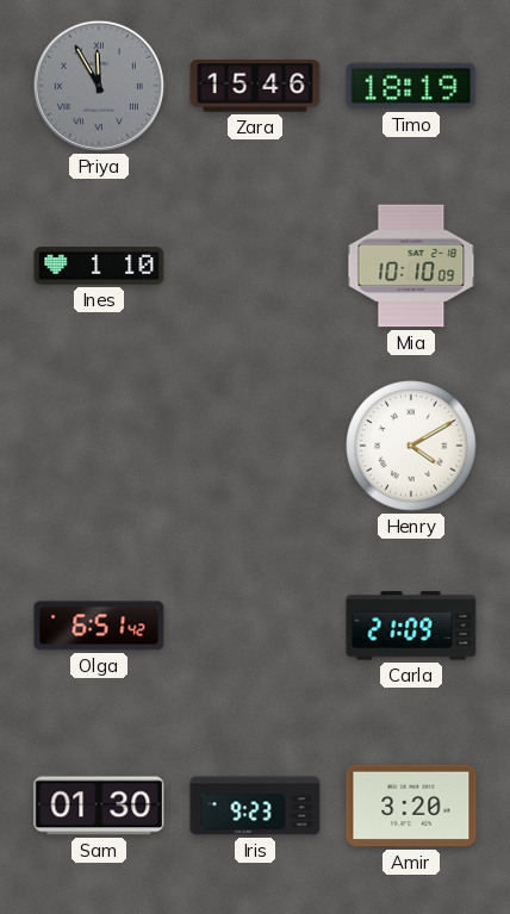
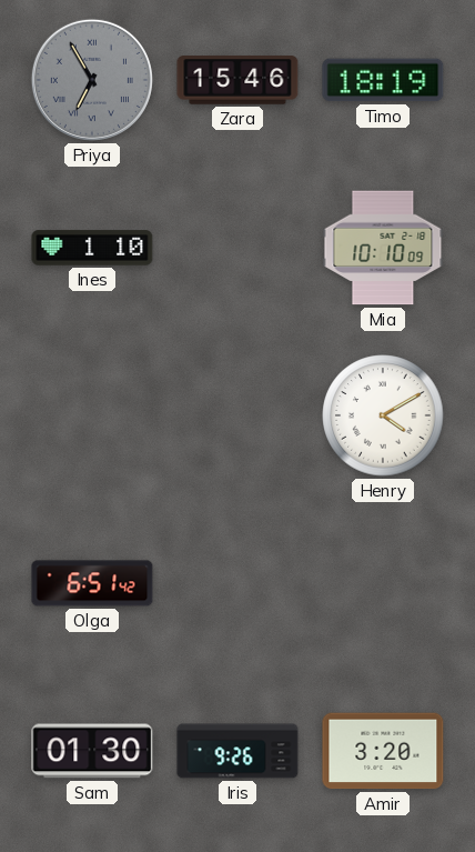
Priya: 11:55 -> 6:55
Carla: 21:09 -> none
Iris: 9:23 -> 9:26
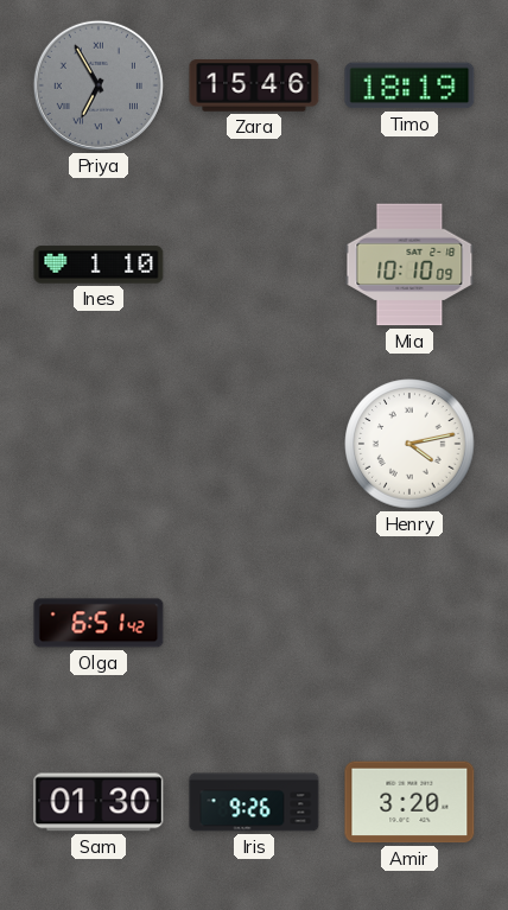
Henry: 4:10 -> 4:13
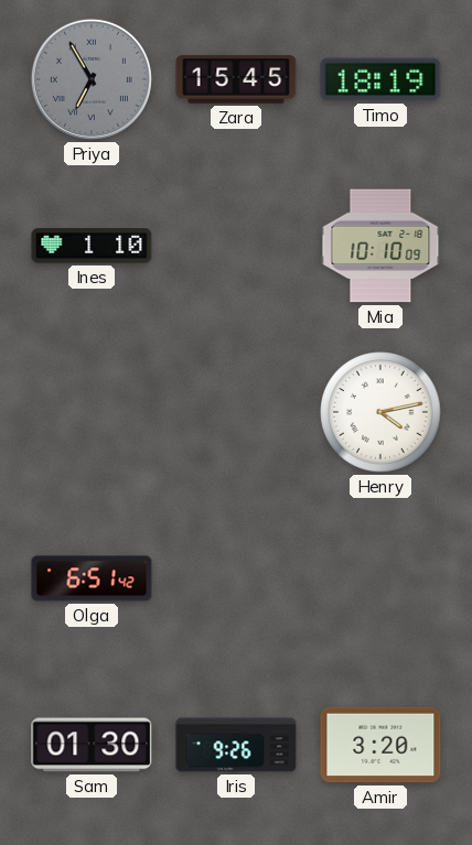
Zara: 15:46 -> 15:45
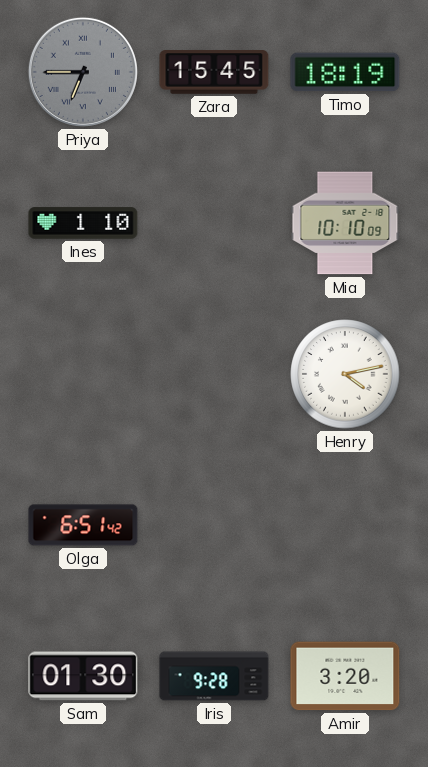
Priya: 6:55 -> 6:45
Iris: 9:26 -> 9:28
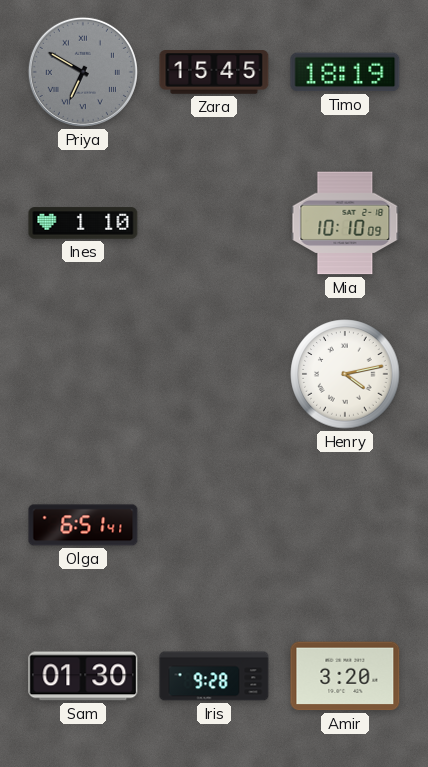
Priya: 6:45 -> 6:50
Olga: 6:51:42 -> 6:51:41
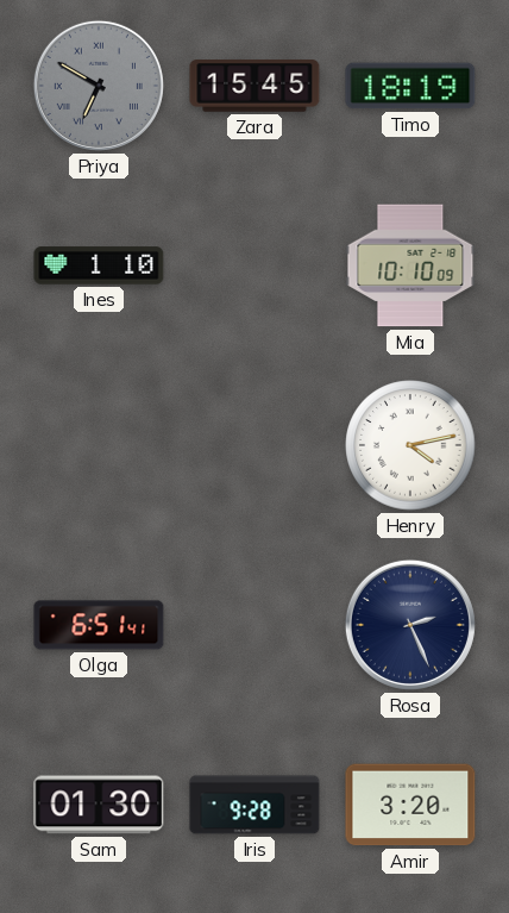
Rosa: none -> 2:26
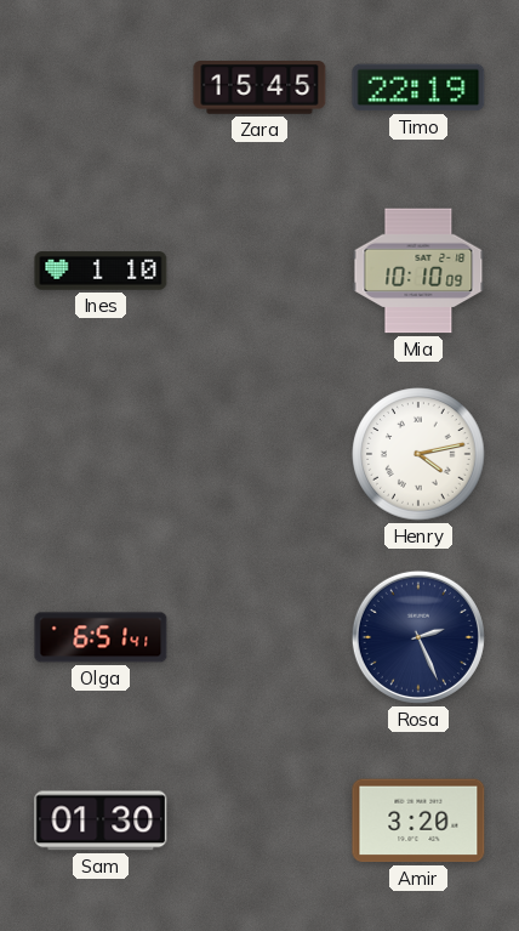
Priya: 6:50 -> none
Timo: 18:19 -> 22:19
Iris: 9:28 -> none
